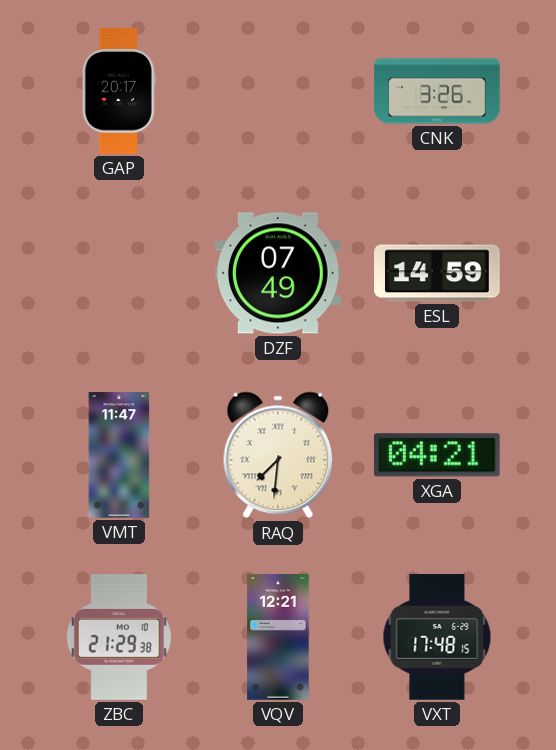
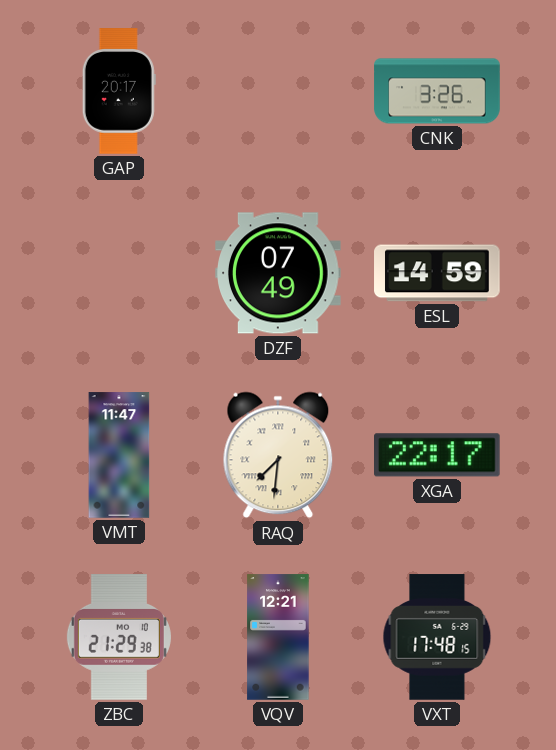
XGA: 04:21 -> 22:17
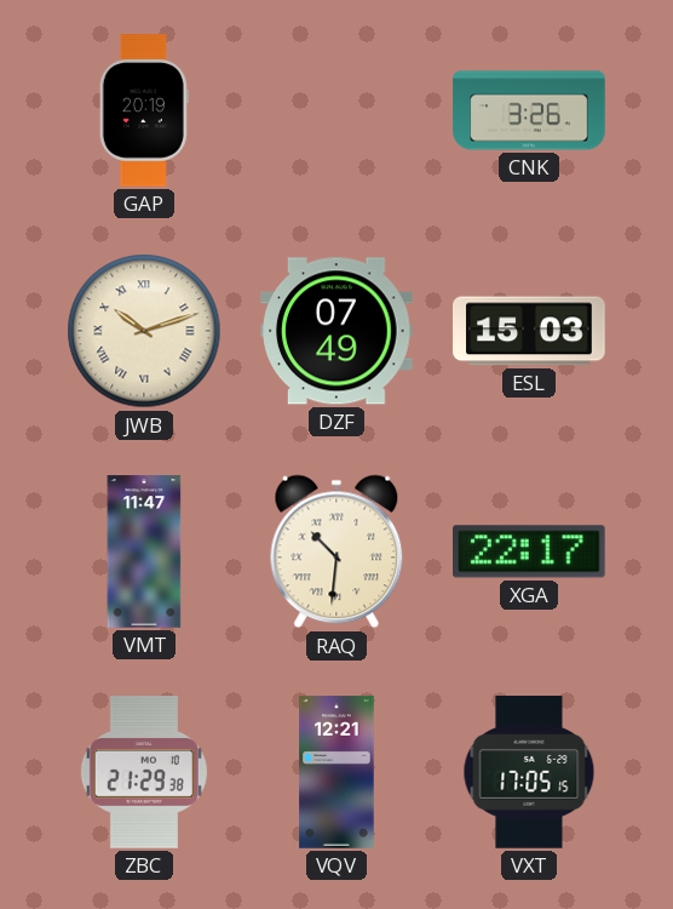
GAP: 20:17 -> 20:19
JWB: none -> 10:12
ESL: 14:59 -> 15:03
RAQ: 7:31 -> 10:31
VXT: 17:48 -> 17:05
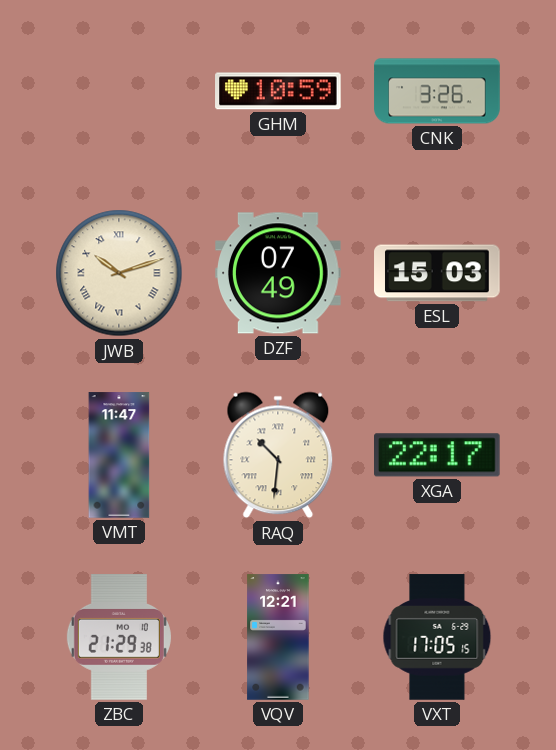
GAP: 20:19 -> none
GHM: none -> 10:59
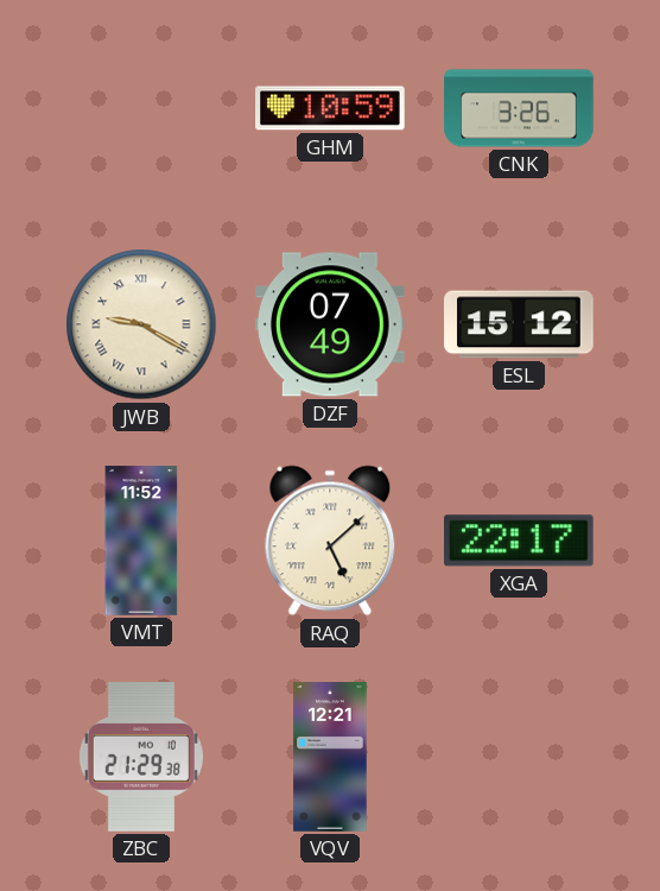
JWB: 10:12 -> 9:20
ESL: 15:03 -> 15:12
VMT: 11:47 -> 11:52
RAQ: 10:31 -> 5:08
VXT: 17:05 -> none
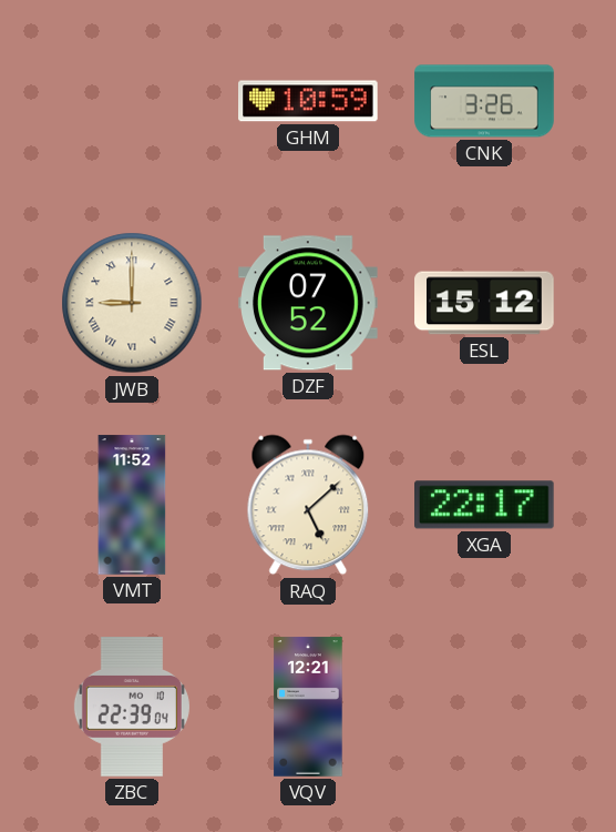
JWB: 9:20 -> 9:00
DZF: 07:49 -> 07:52
ZBC: 21:29 -> 22:39
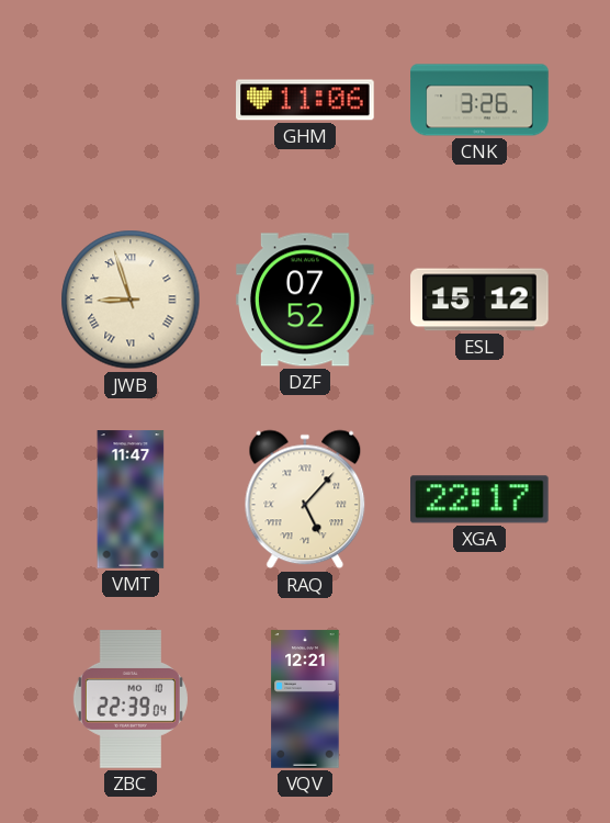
GHM: 10:59 -> 11:06
JWB: 9:00 -> 8:57
VMT: 11:52 -> 11:47
RAQ: 5:08 -> 5:07
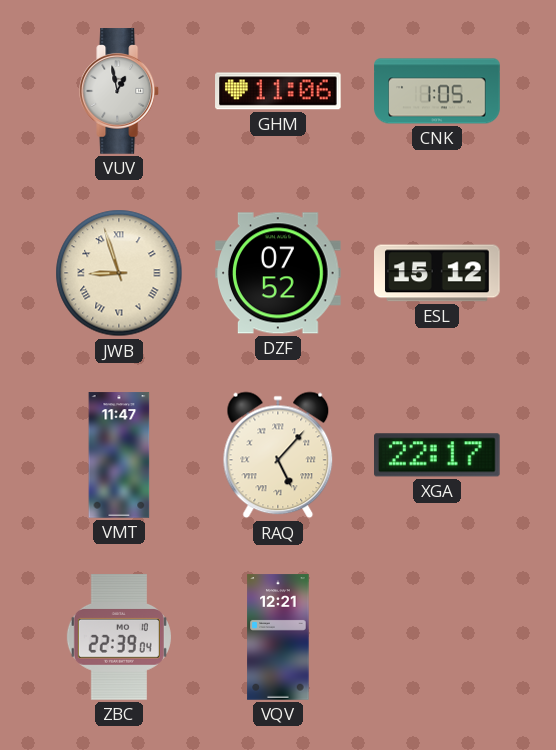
VUV: none -> 12:58
CNK: 3:26 -> 1:05
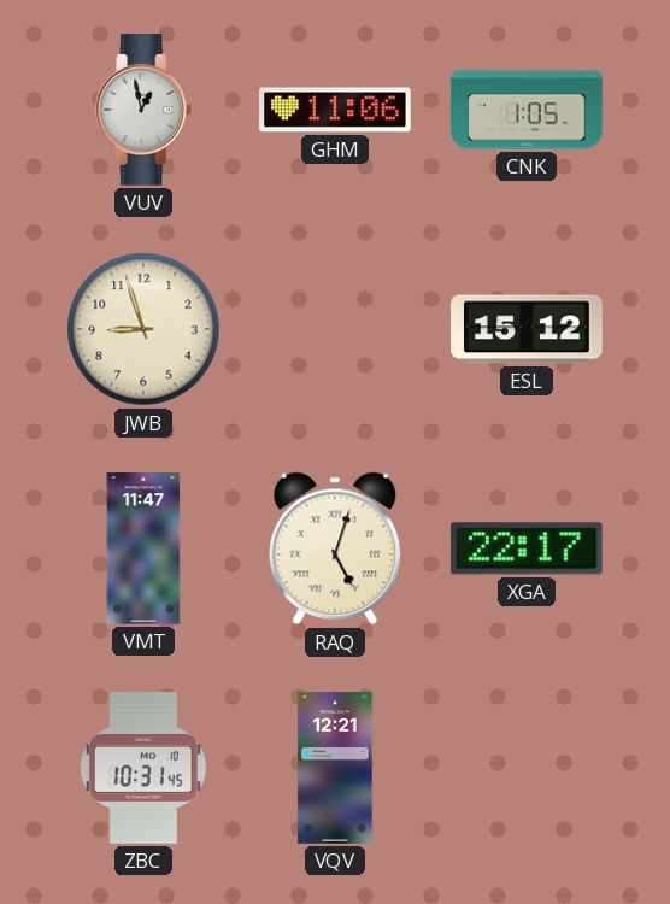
JWB numerals: Roman -> Arabic
DZF: 07:52 -> none
RAQ: 5:07 -> 5:03
ZBC: 22:39 -> 10:31
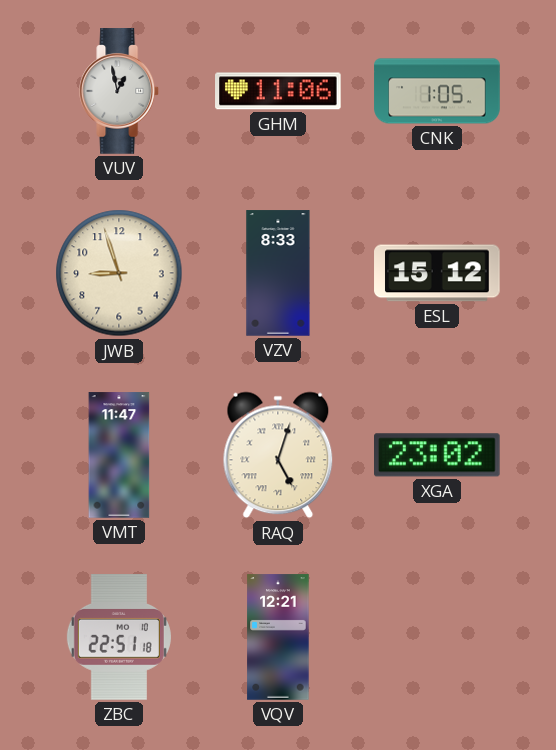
VZV: none -> 8:33
XGA: 22:17 -> 23:02
ZBC: 10:31 -> 22:51
